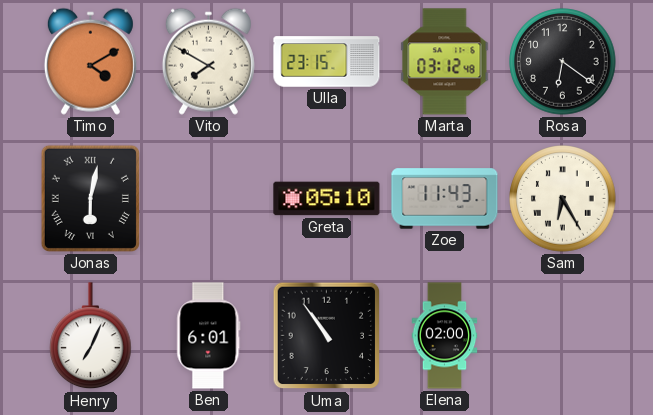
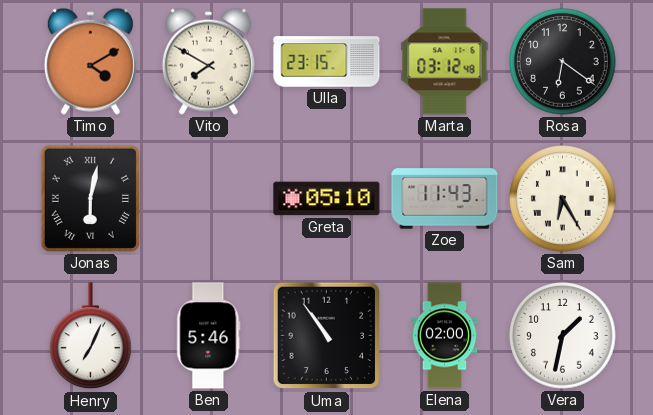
Ben: 6:01 -> 5:46
Vera: none -> 1:32
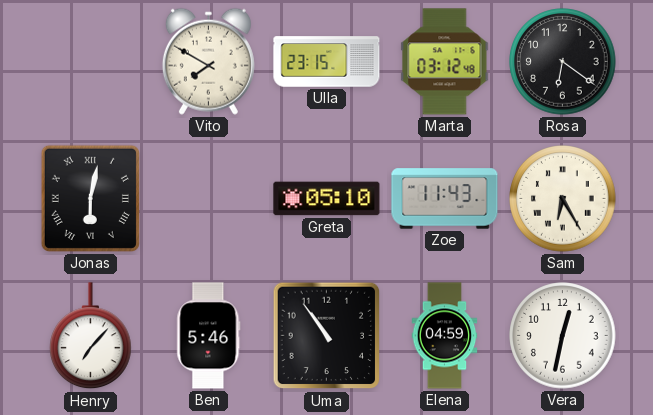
Timo: 4:10 -> none
Henry: 7:04 -> 7:07
Elena: 02:00 -> 04:59
Vera: 1:32 -> 12:32
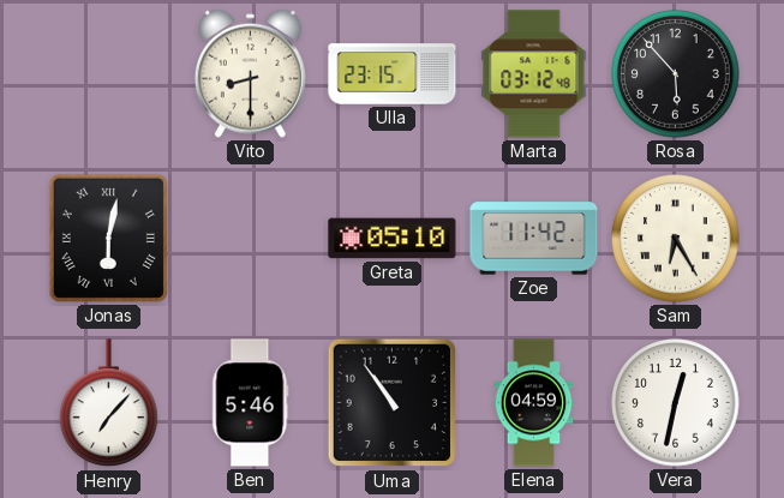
Vito: 7:50 -> 8:30
Rosa: 6:21 -> 5:53
Zoe: 11:43 -> 11:42
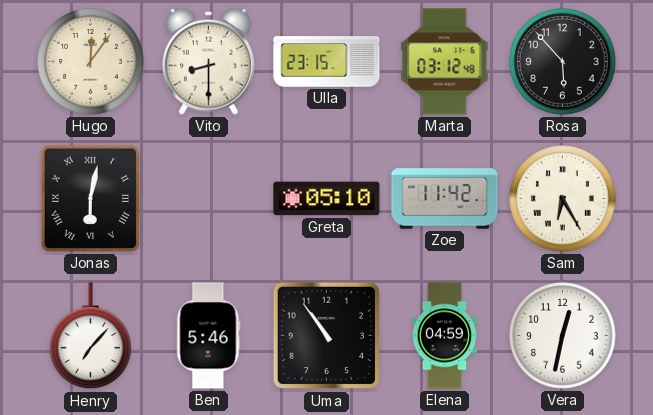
Hugo: none -> 12:06
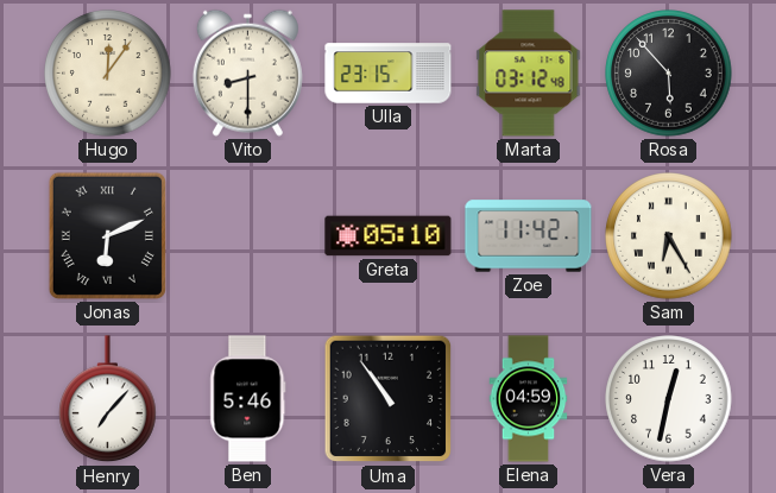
Jonas: 6:02 -> 6:11
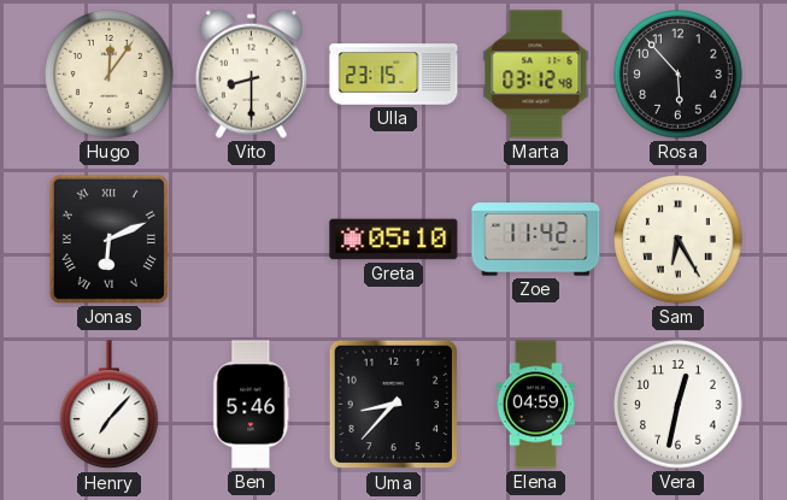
Uma: 10:54 -> 8:37
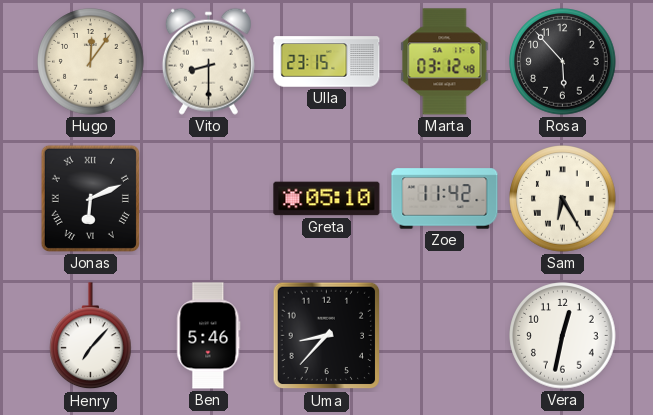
Elena: 04:59 -> none
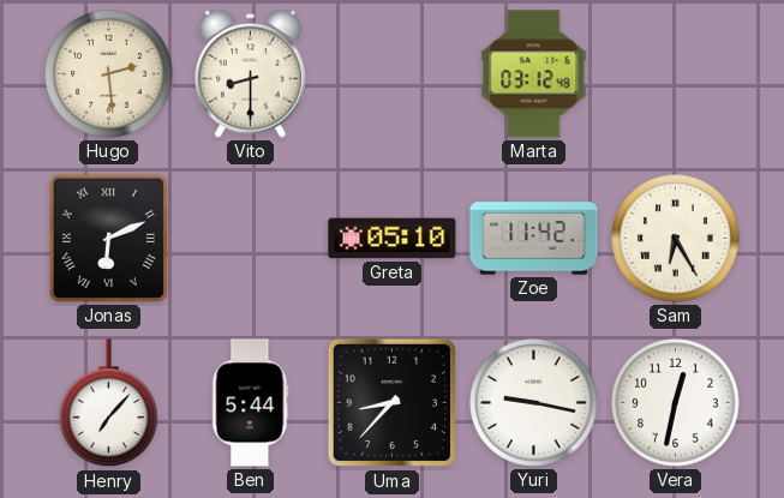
Hugo: 12:06 -> 2:29
Ulla: 23:15 -> none
Rosa: 5:53 -> none
Ben: 5:46 -> 5:44
Yuri: none -> 9:17
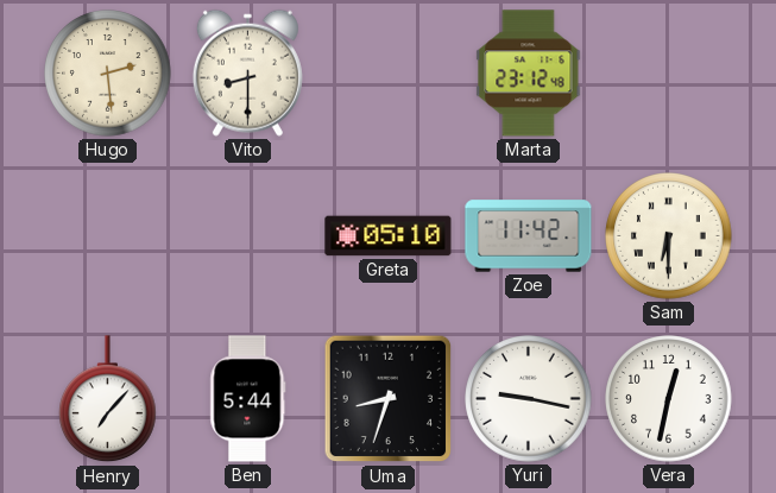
Marta: 03:12 -> 23:12
Jonas: 6:11 -> none
Sam: 6:25 -> 6:30
Uma: 8:37 -> 8:33
